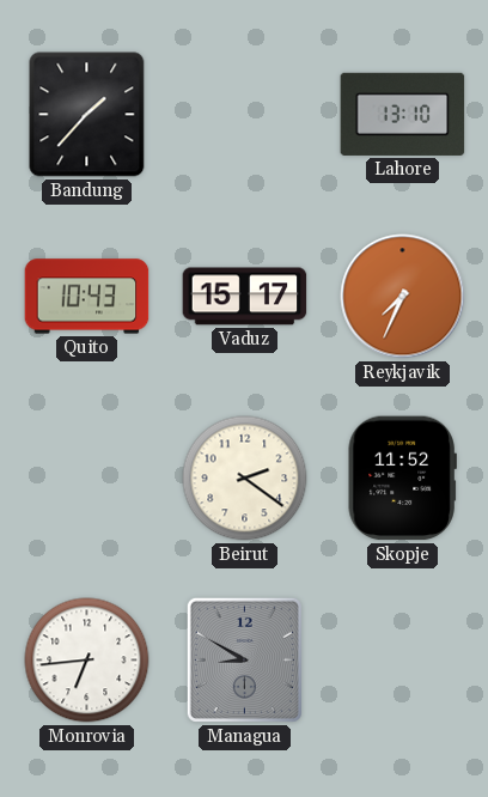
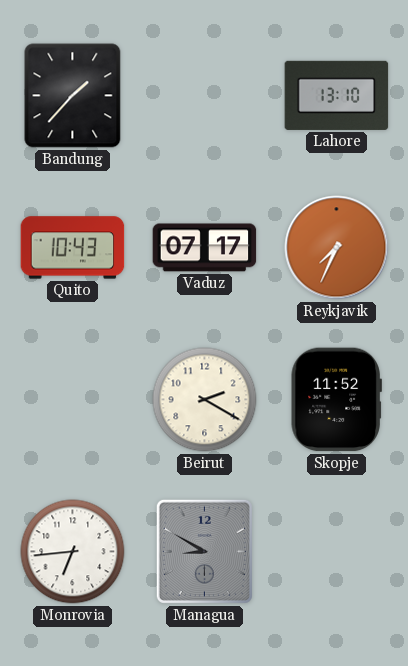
Vaduz: 15:17 -> 07:17
Beirut: 2:21 -> 2:20
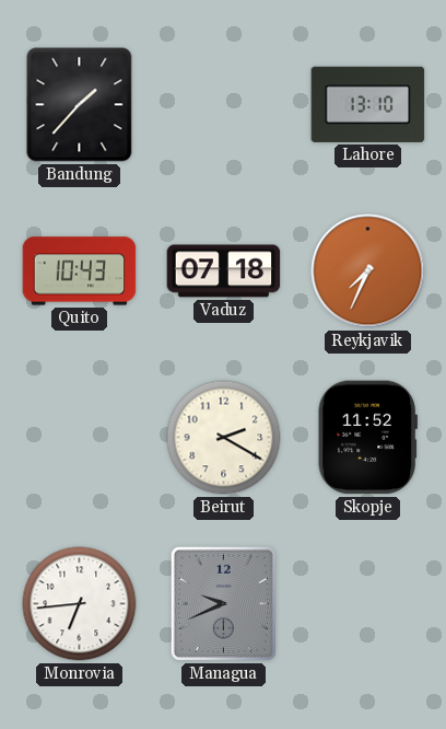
Vaduz: 07:17 -> 07:18
Managua: 8:50 -> 9:41
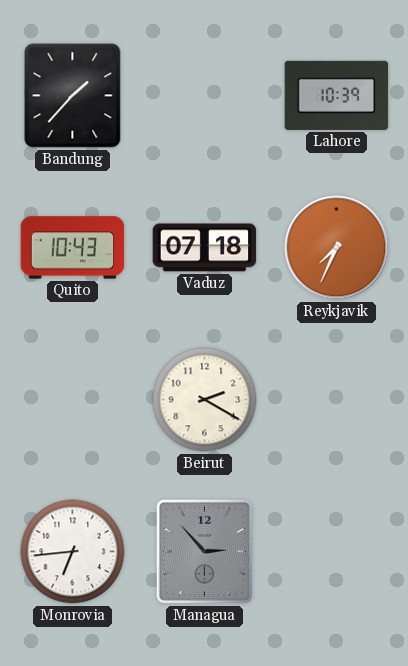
Lahore: 13:10 -> 10:39
Skopje: 11:52 -> none
Managua: 9:41 -> 2:53
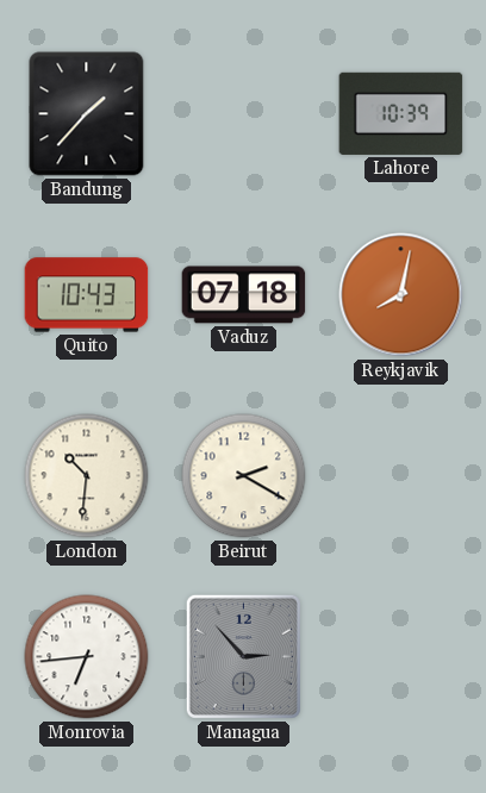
Reykjavik: 7:34 -> 8:02
London: none -> 10:31
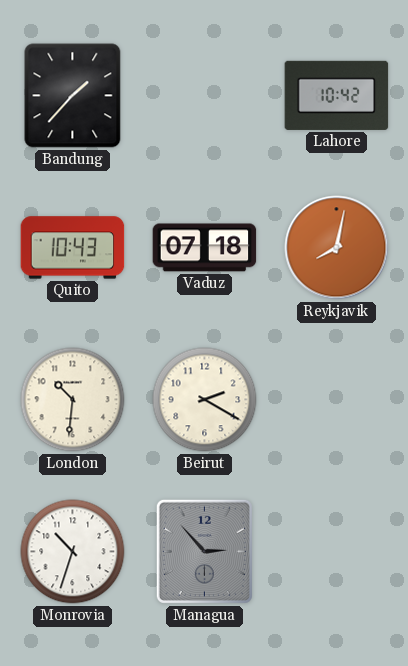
Lahore: 10:39 -> 10:42
Monrovia: 6:44 -> 10:33
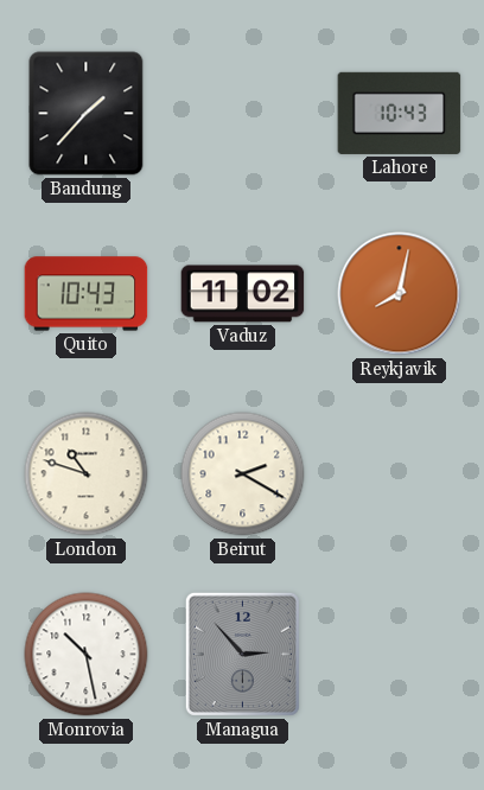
Lahore: 10:42 -> 10:43
Vaduz: 07:18 -> 11:02
London: 10:31 -> 10:48
Monrovia: 10:33 -> 10:28
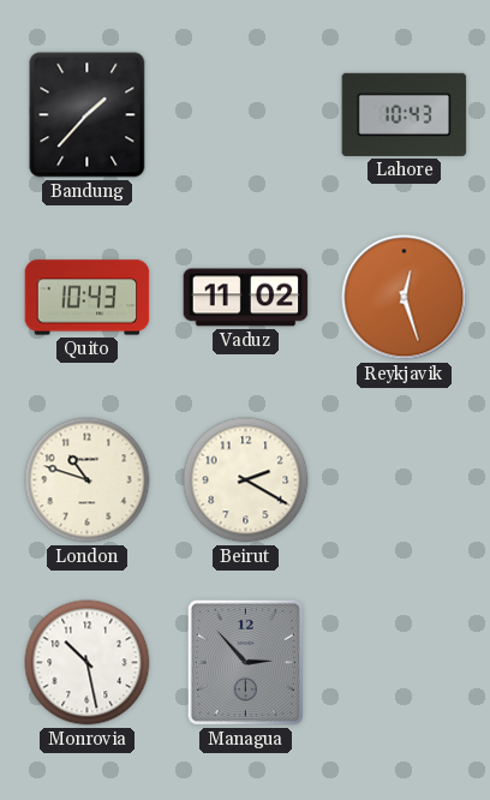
Reykjavik: 8:02 -> 12:27
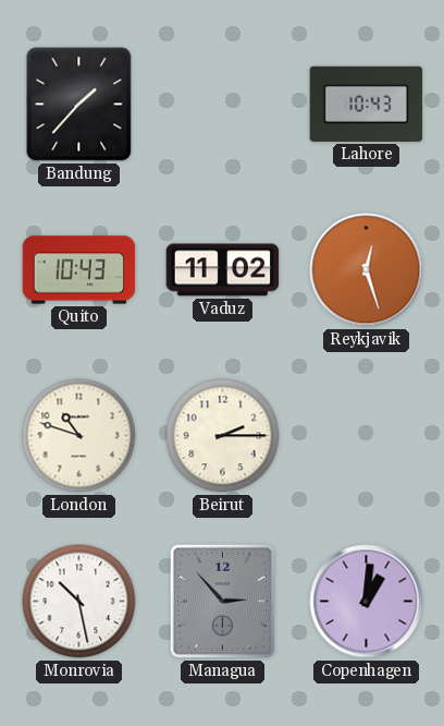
Beirut: 2:20 -> 2:15
Copenhagen: none -> 1:01
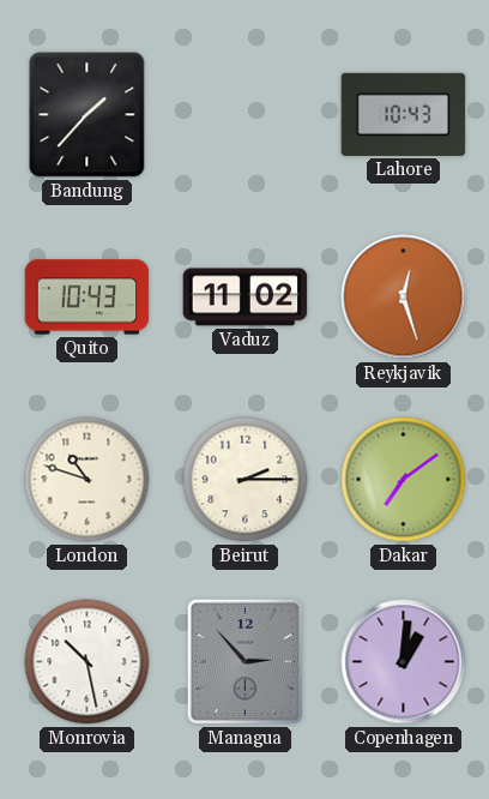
Dakar: none -> 7:09
